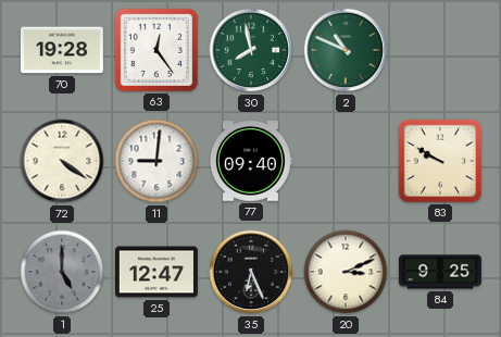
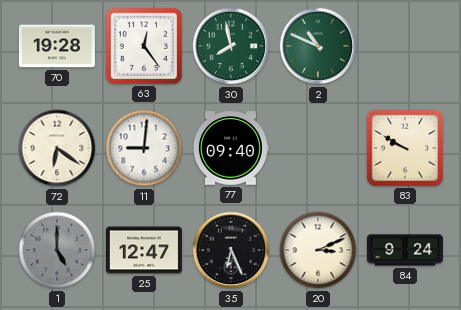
72: 4:21 -> 6:21
84: 9:25 -> 9:24
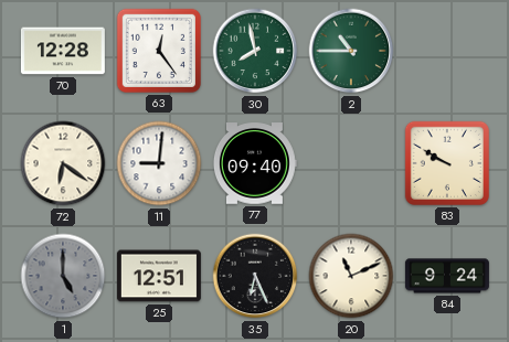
70: 19:28 -> 12:28
2: 10:49 -> 10:45
25: 12:47 -> 12:51
20: 3:11 -> 11:11
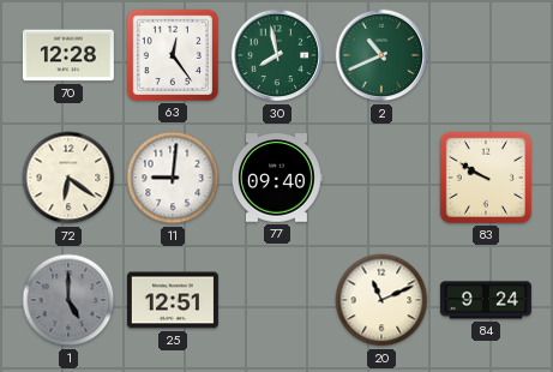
2: 10:45 -> 10:41
35: 6:26 -> none
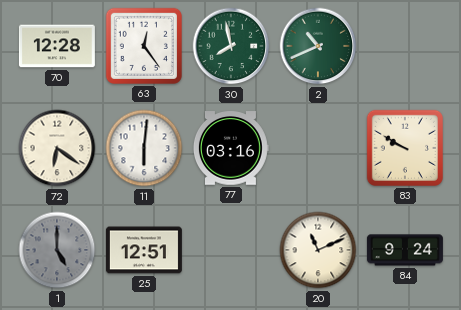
11: 9:01 -> 6:01
77: 09:40 -> 03:16
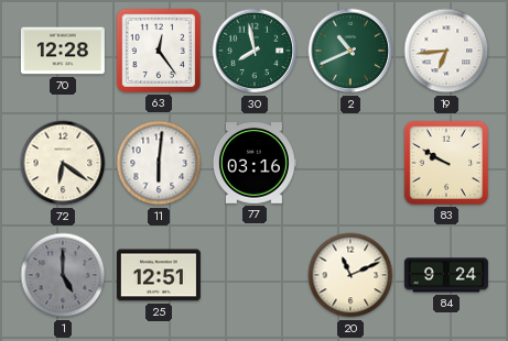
19: none -> 6:44
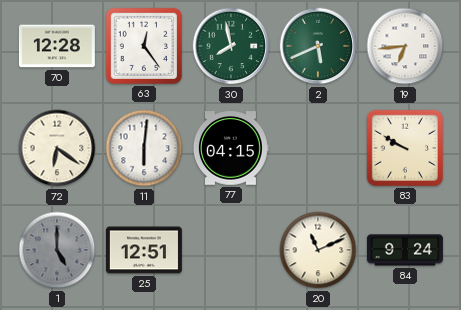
2: 10:41 -> 5:41
77: 03:16 -> 04:15
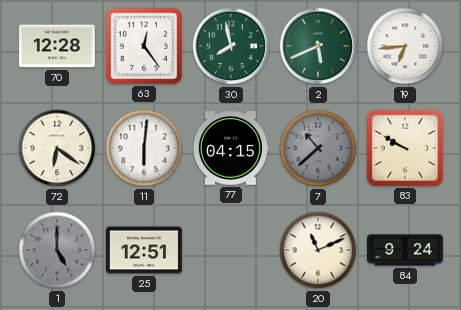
7: none -> 10:38
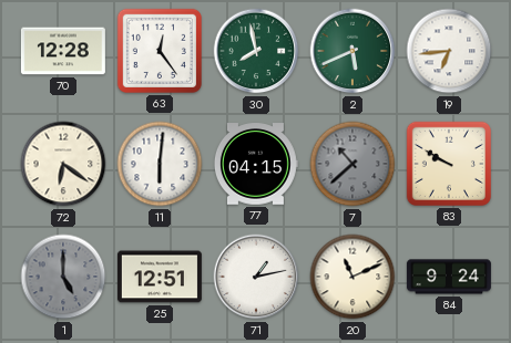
71: none -> 1:13
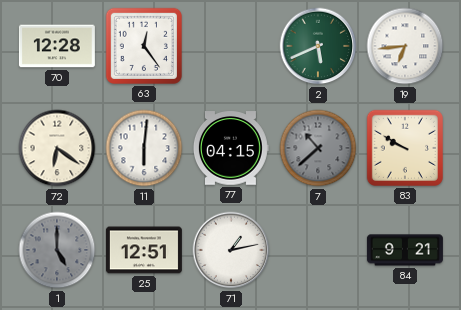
30: 7:58 -> none
20: 11:11 -> none
84: 9:24 -> 9:21
